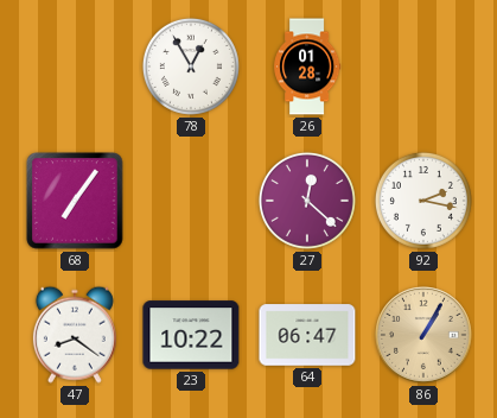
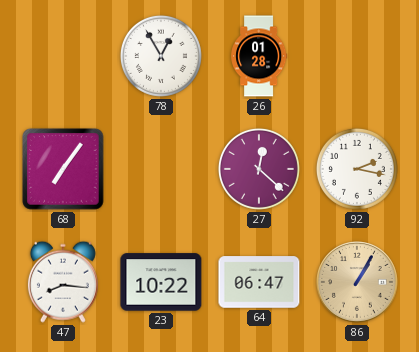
47: 8:21 -> 8:16
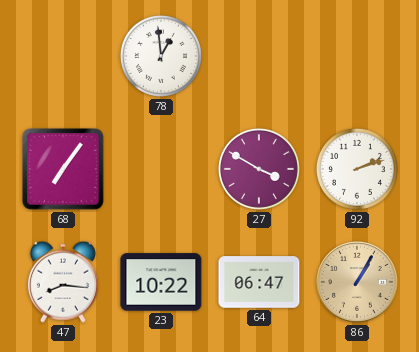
78: 12:55 -> 12:59
26: 01:28 -> none
27: 12:22 -> 3:50
92: 2:17 -> 2:12
